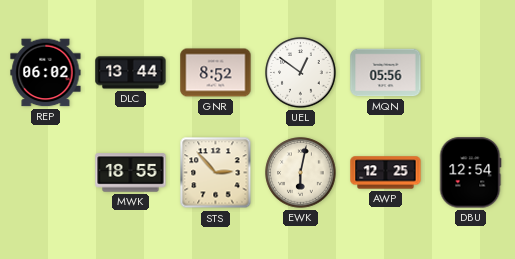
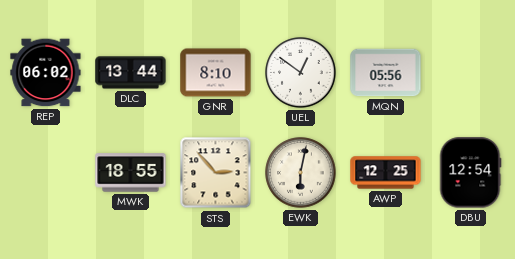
GNR: 8:52 -> 8:10
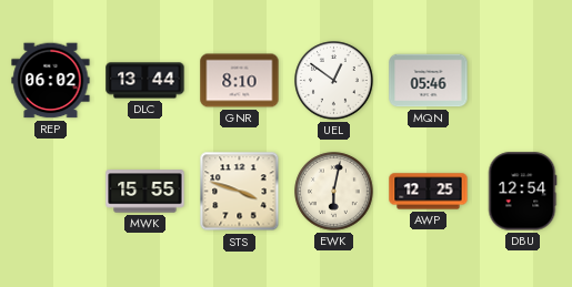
MQN: 05:56 -> 05:46
MWK: 18:55 -> 15:55
STS: 2:53 -> 3:48
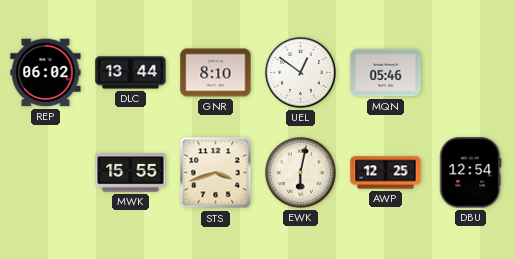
STS: 3:48 -> 3:42
